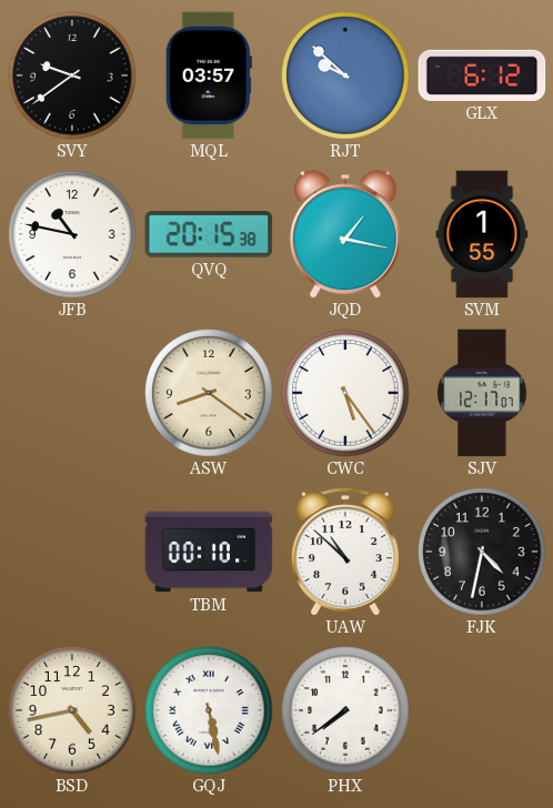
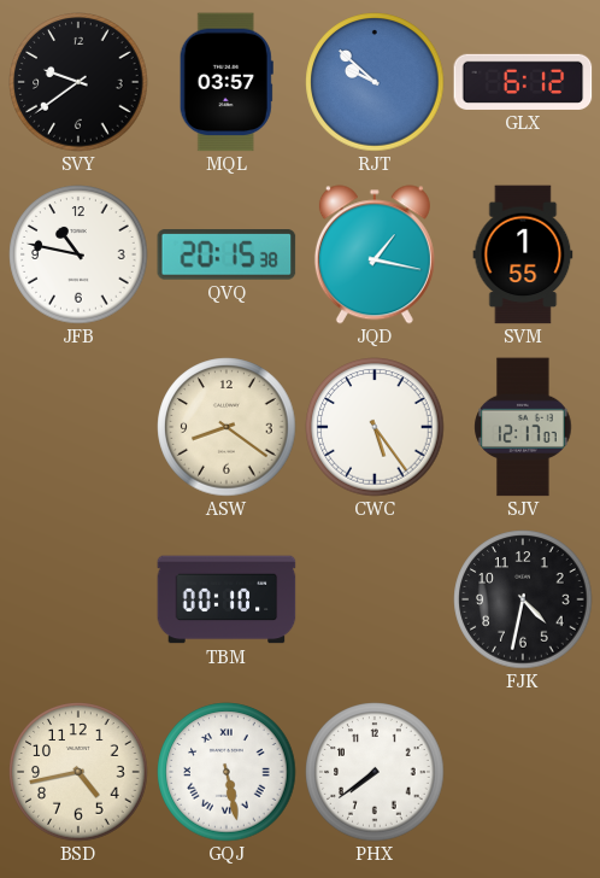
UAW: 10:52 -> none
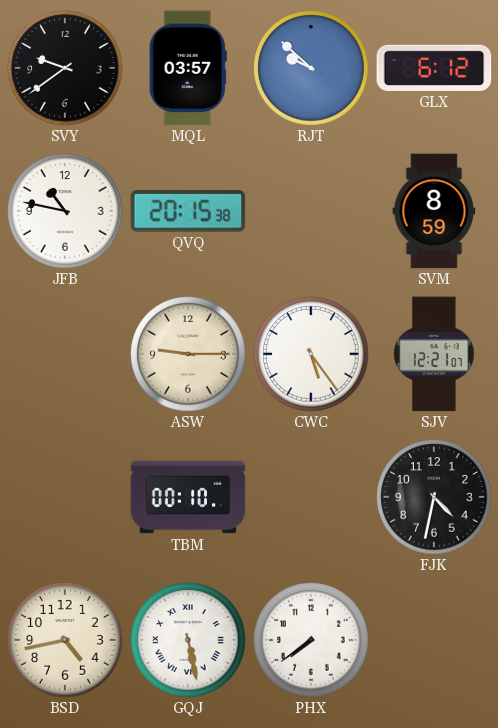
JQD: 1:17 -> none
SVM: 1:55 -> 8:59
ASW: 8:21 -> 9:15
SJV: 12:17 -> 12:21
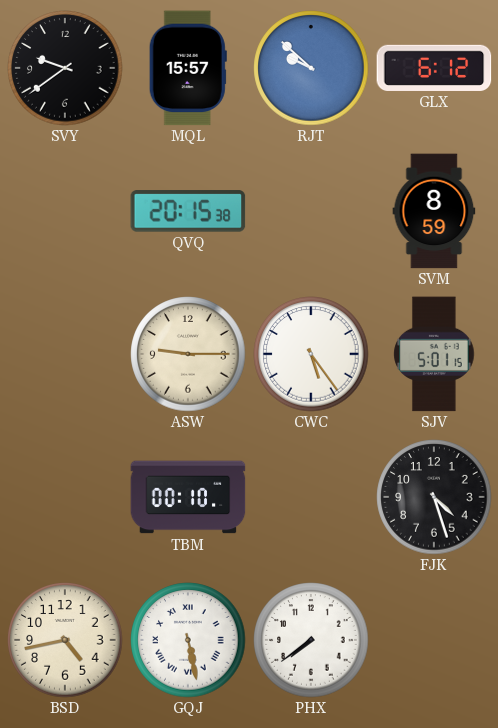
MQL: 03:57 -> 15:57
JFB: 10:47 -> none
SJV: 12:21 -> 5:01
FJK: 4:32 -> 4:27
